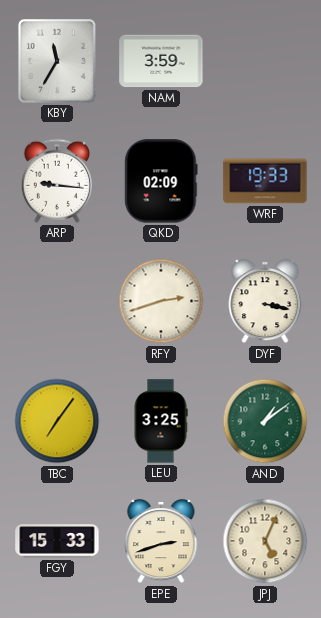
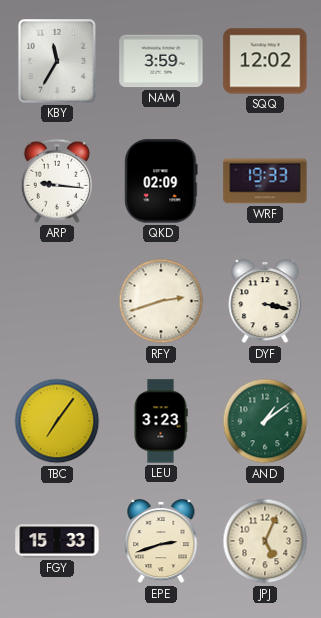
SQQ: none -> 12:02
LEU: 3:25 -> 3:23
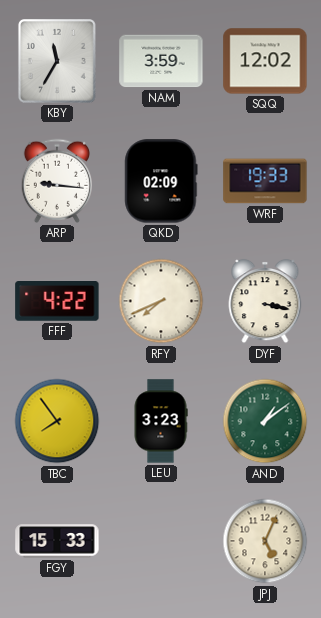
FFF: none -> 4:22
RFY: 2:42 -> 7:41
TBC: 7:06 -> 7:54
EPE: 2:42 -> none
